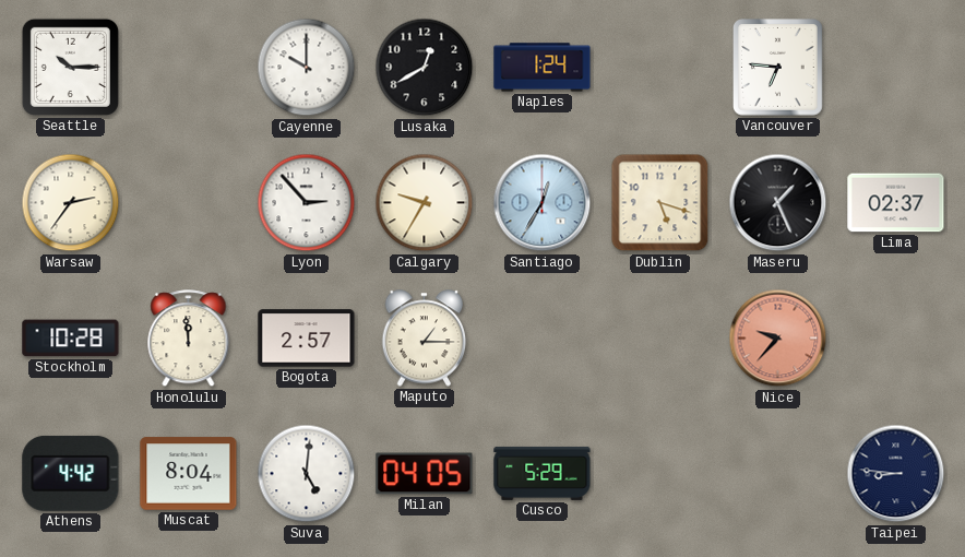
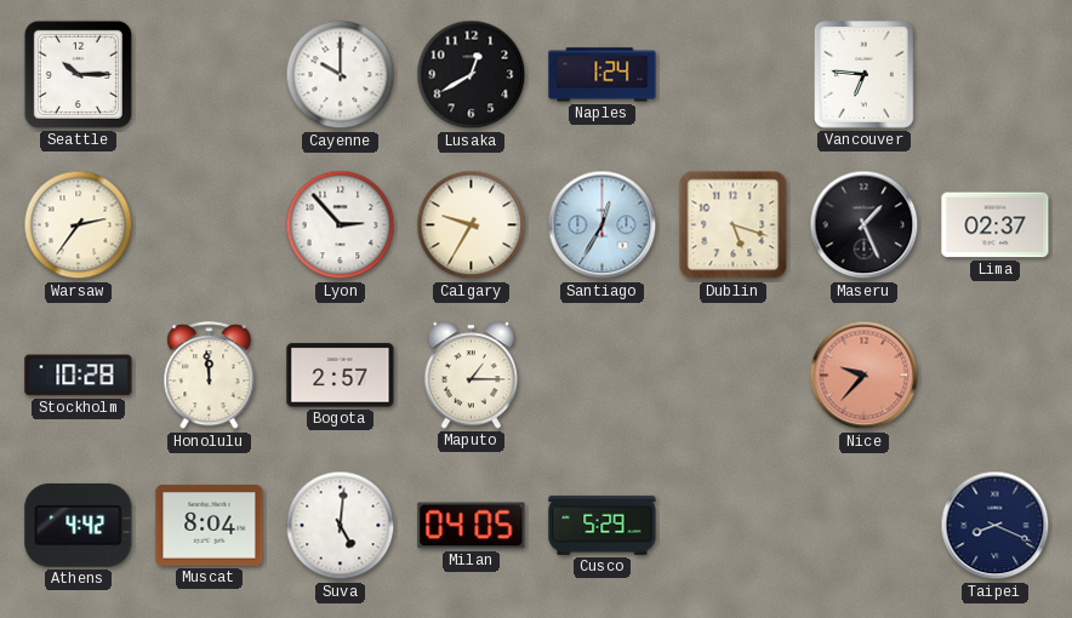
Taipei: 8:46 -> 8:19
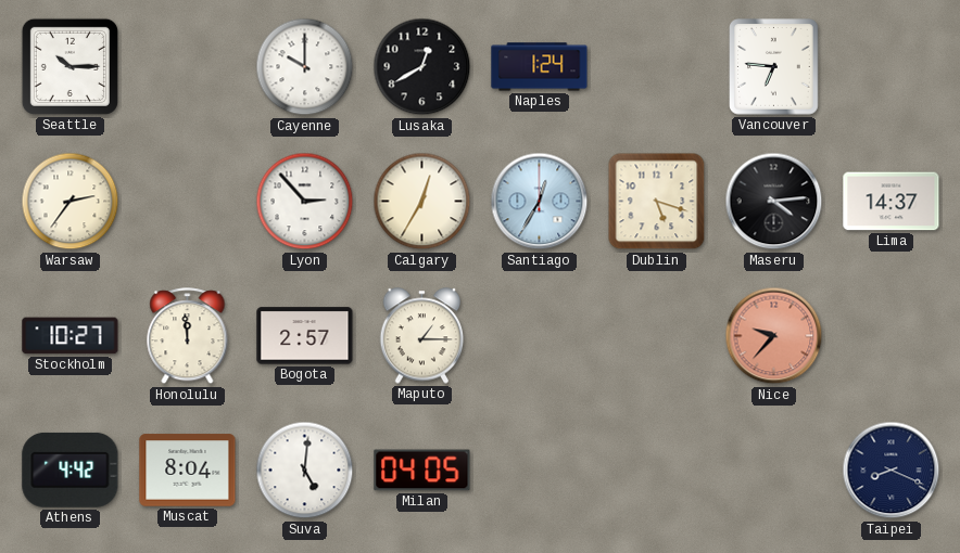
Calgary: 9:35 -> 12:35
Maseru: 1:26 -> 4:14
Lima: 02:37 -> 14:37
Stockholm: 10:28 -> 10:27
Cusco: 5:29 -> none
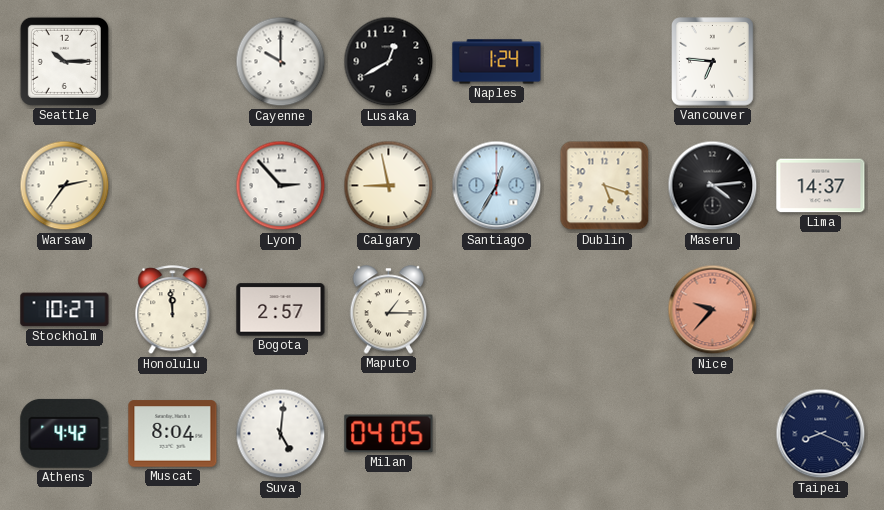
Calgary: 12:35 -> 8:58
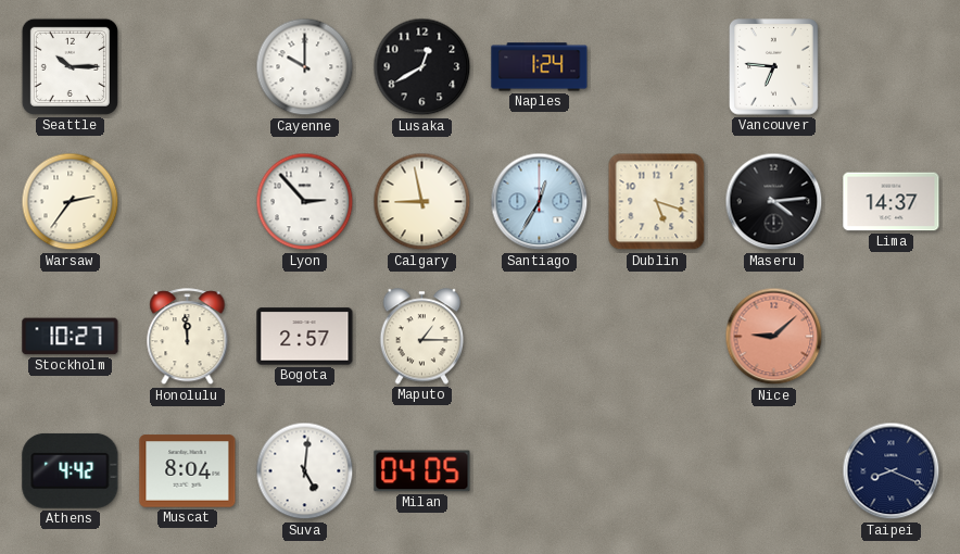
Nice: 9:37 -> 9:08
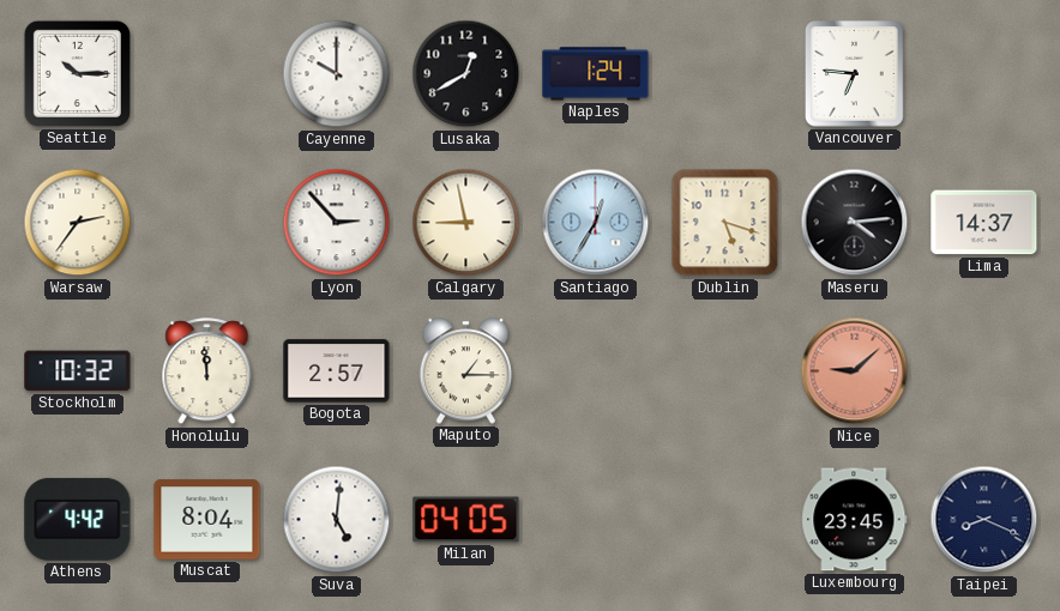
Stockholm: 10:27 -> 10:32
Luxembourg: none -> 23:45
